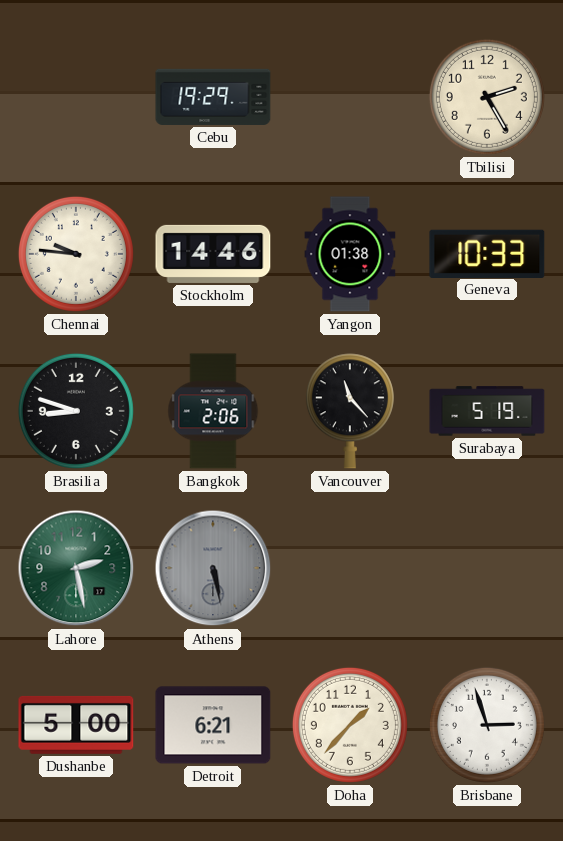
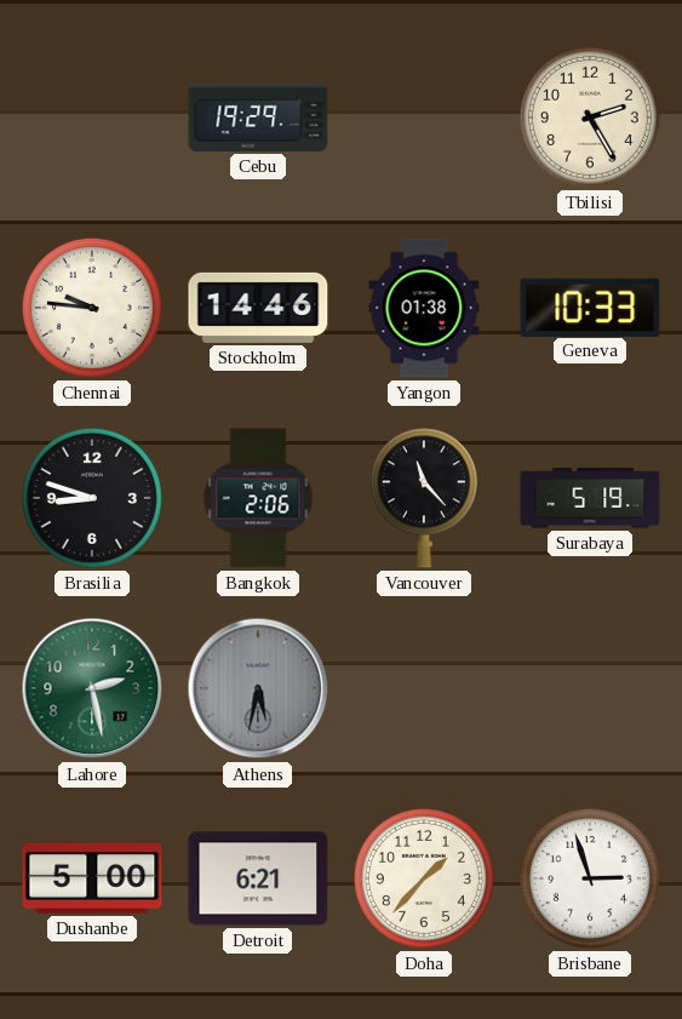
Athens: 5:28 -> 5:32
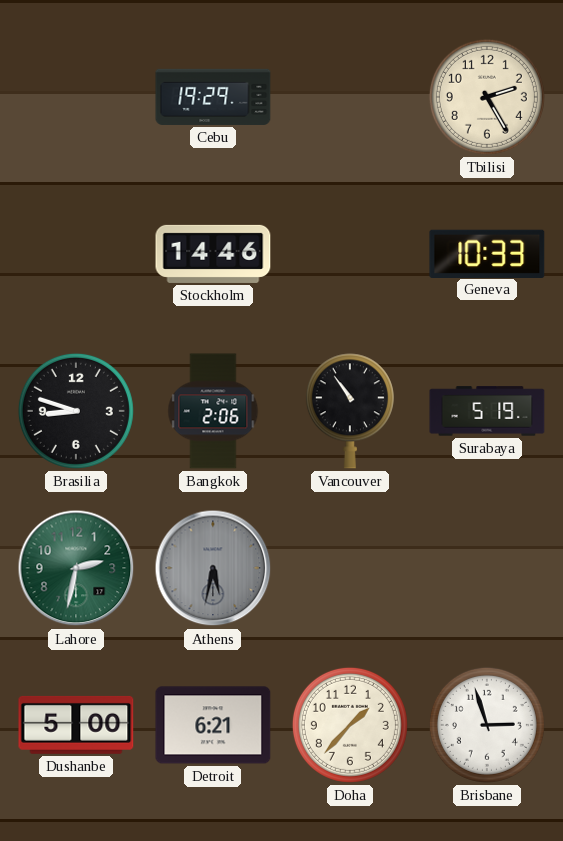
Chennai: 9:46 -> none
Yangon: 01:38 -> none
Vancouver: 11:23 -> 10:54
Lahore: 2:28 -> 2:32
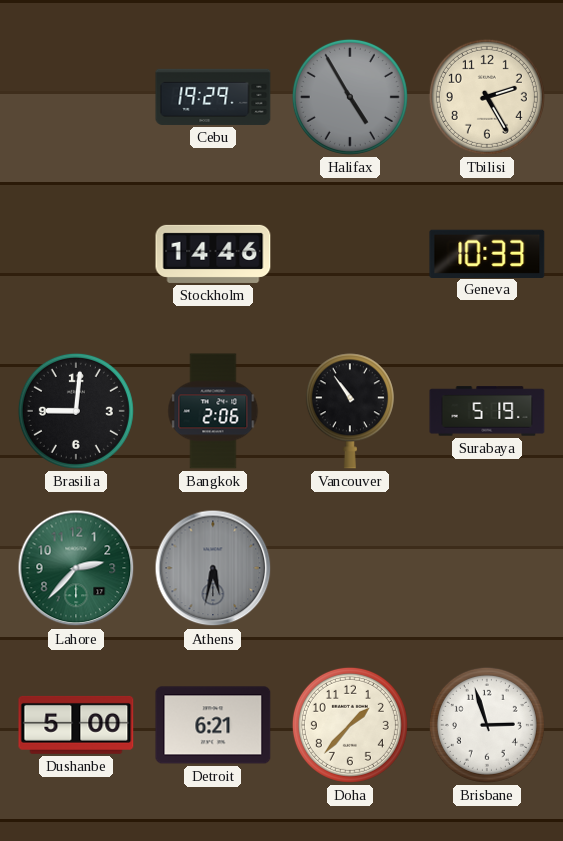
Halifax: none -> 4:55
Brasilia: 8:48 -> 9:01
Lahore: 2:32 -> 2:37
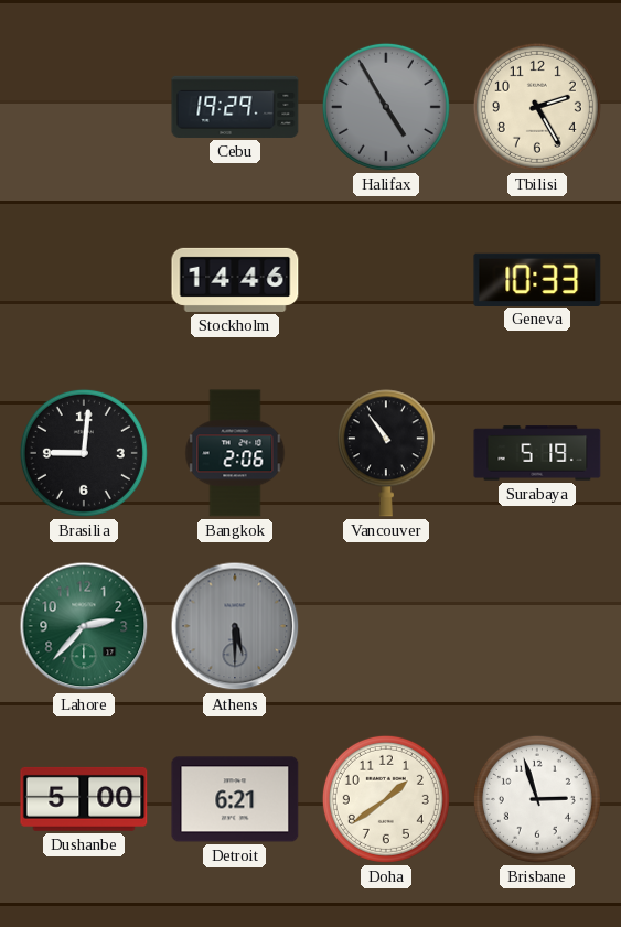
Athens: 5:32 -> 5:30
Doha: 1:37 -> 1:39
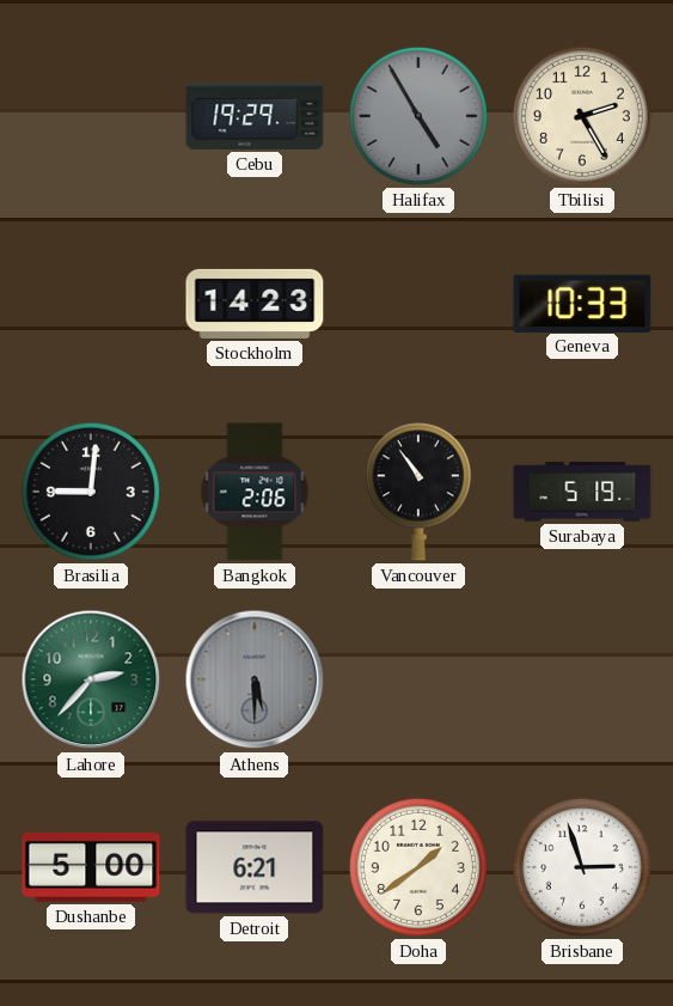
Stockholm: 14:46 -> 14:23
